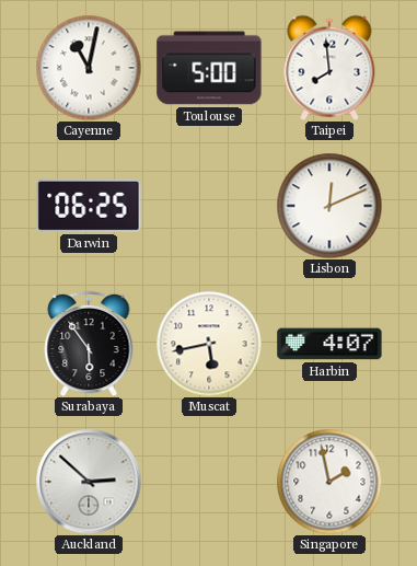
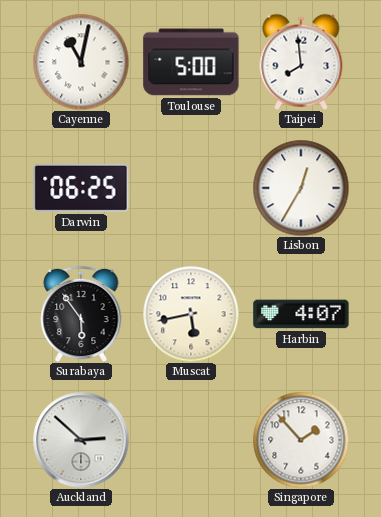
Lisbon: 12:11 -> 12:35
Singapore: 1:58 -> 1:53
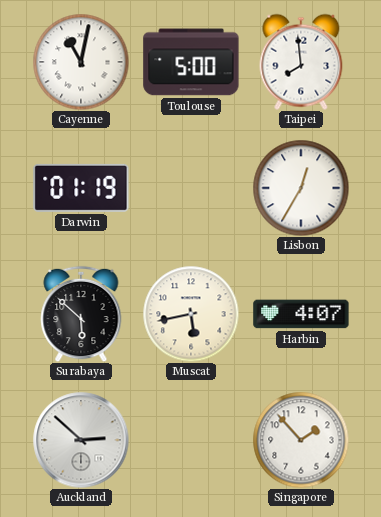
Darwin: 06:25 -> 01:19
Surabaya: 5:54 -> 5:52
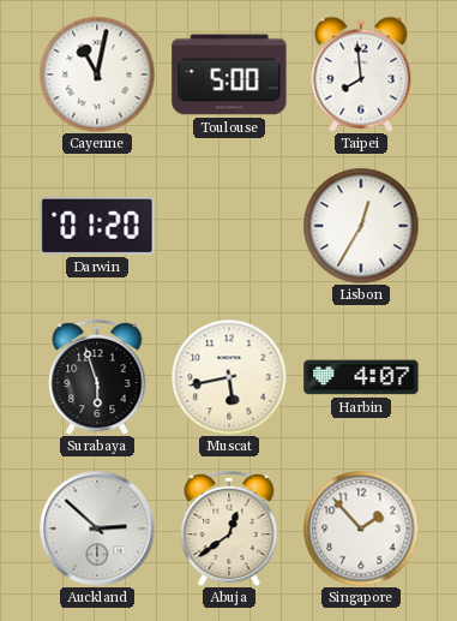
Darwin: 01:19 -> 01:20
Surabaya: 5:52 -> 5:57
Abuja: none -> 12:39
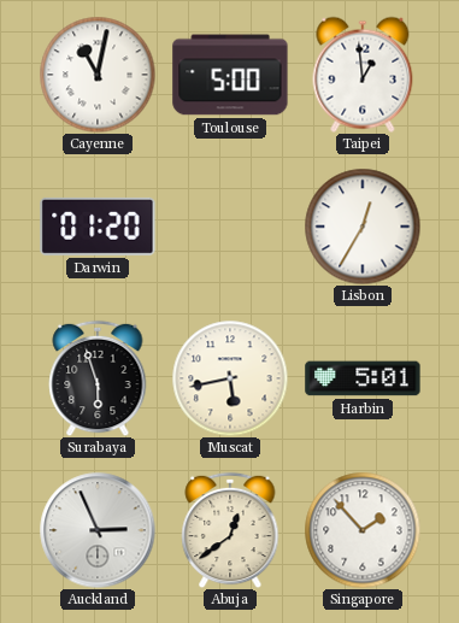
Taipei: 7:59 -> 12:59
Harbin: 4:07 -> 5:01
Auckland: 2:52 -> 2:56
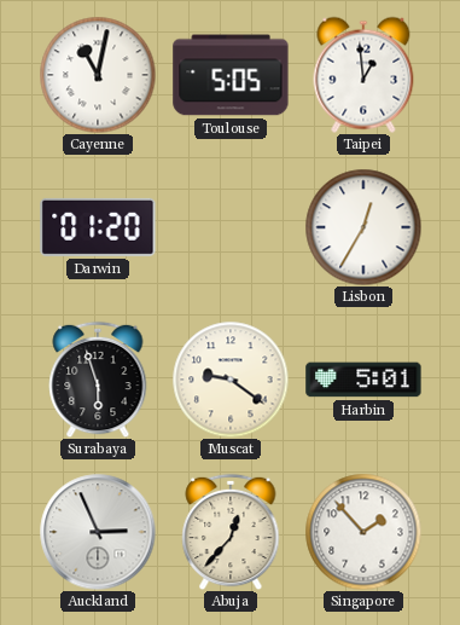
Toulouse: 5:00 -> 5:05
Muscat: 5:43 -> 9:21
Abuja: 12:39 -> 12:37
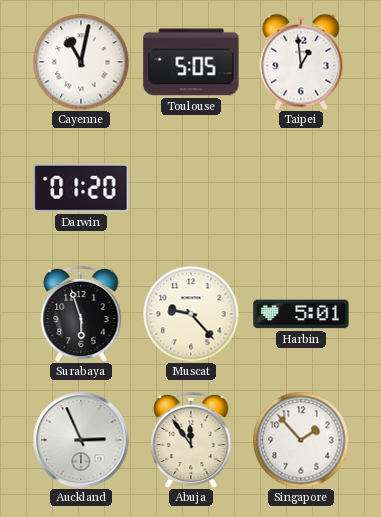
Lisbon: 12:35 -> none
Muscat: 9:21 -> 9:23
Abuja: 12:37 -> 11:54
